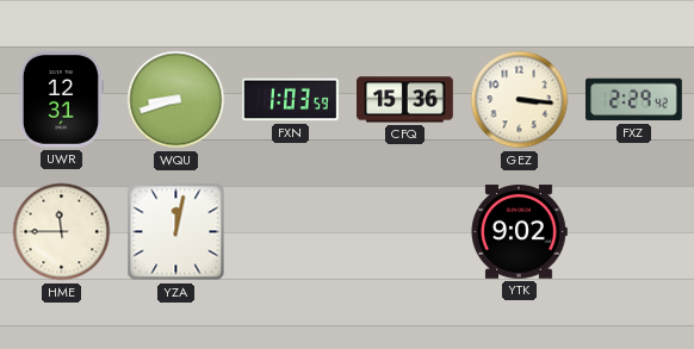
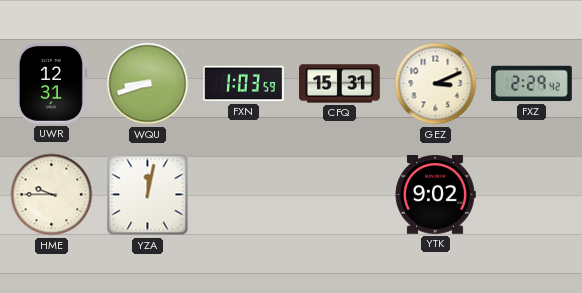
CFQ: 15:36 -> 15:31
GEZ: 3:16 -> 3:11
HME: 11:45 -> 9:45
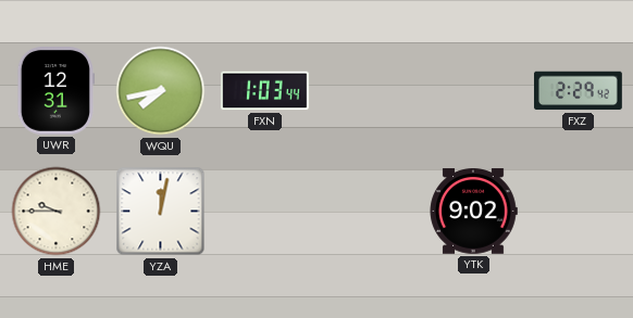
WQU: 8:42 -> 7:43
FXN: 1:03:59 -> 1:03:44
CFQ: 15:31 -> none
GEZ: 3:11 -> none
